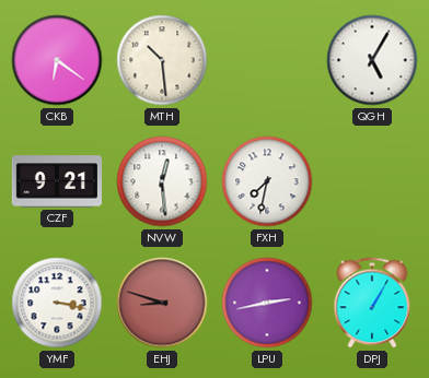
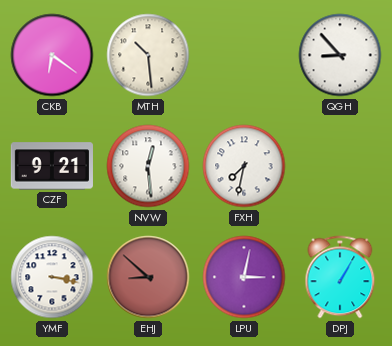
QGH: 5:05 -> 8:53
EHJ: 8:48 -> 8:52
LPU: 2:43 -> 3:02
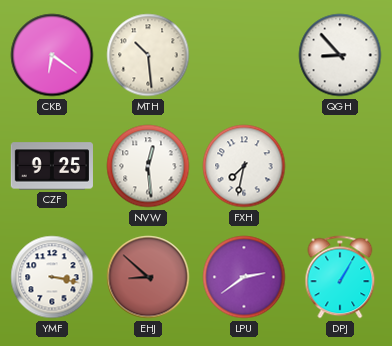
CZF: 9:21 -> 9:25
LPU: 3:02 -> 2:39
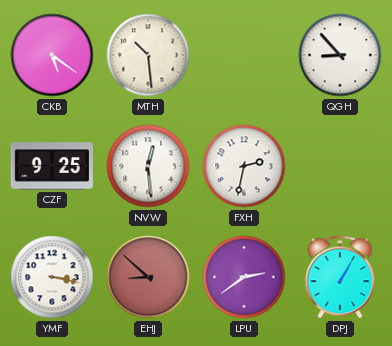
CKB: 6:21 -> 5:21
FXH: 7:32 -> 2:32
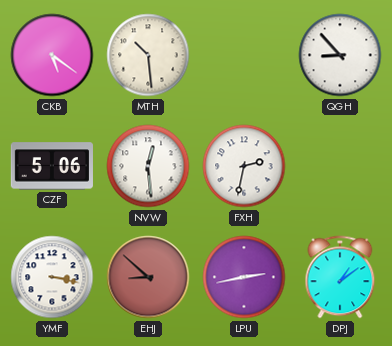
CZF: 9:25 -> 5:06
LPU: 2:39 -> 2:43
DPJ: 1:05 -> 1:09
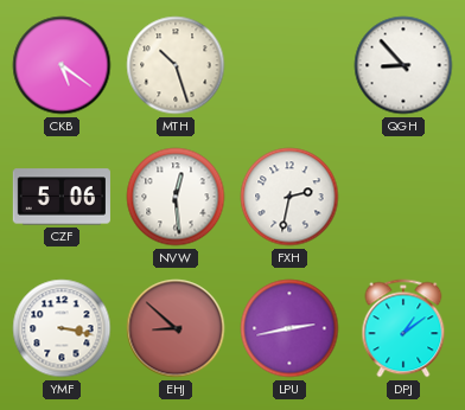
MTH: 10:29 -> 10:27
